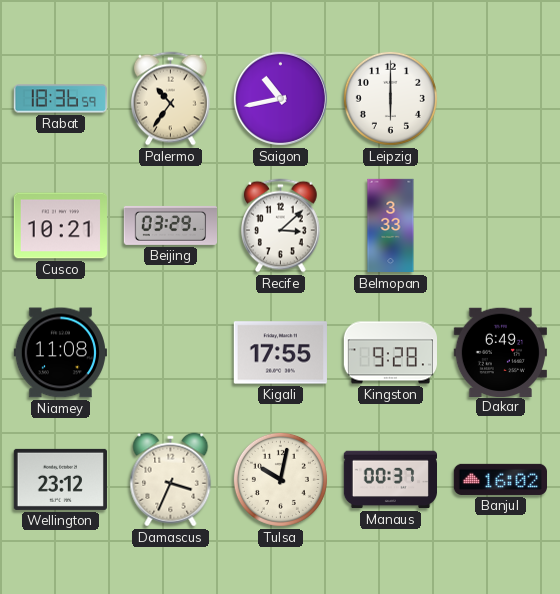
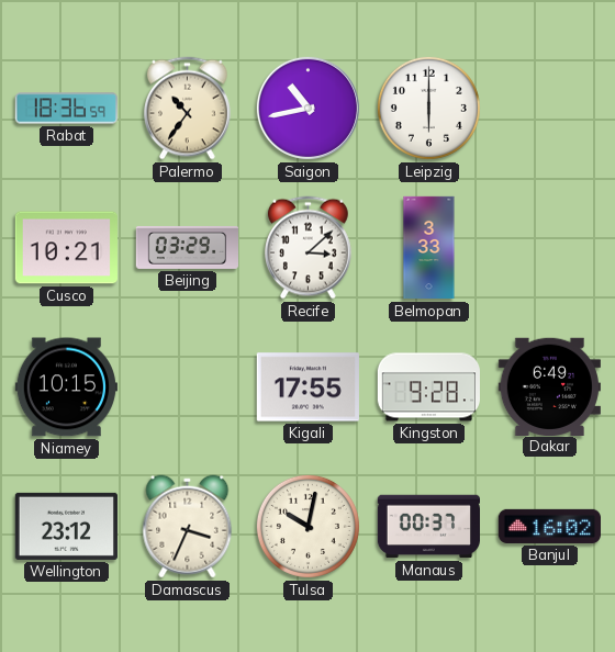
Niamey: 11:08 -> 10:15
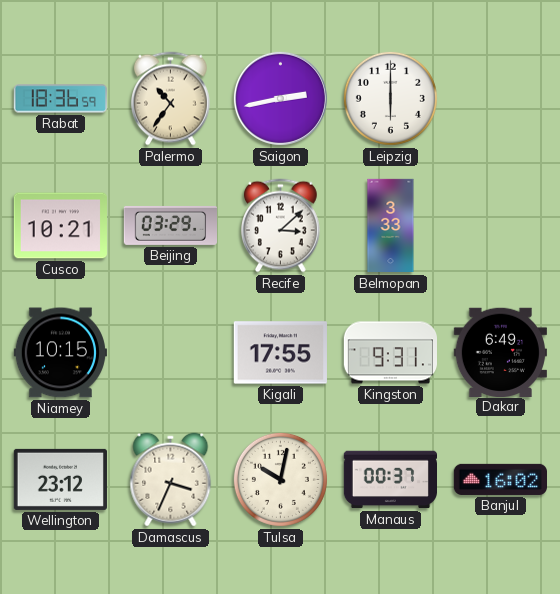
Saigon: 10:43 -> 2:43
Kingston: 9:28 -> 9:31
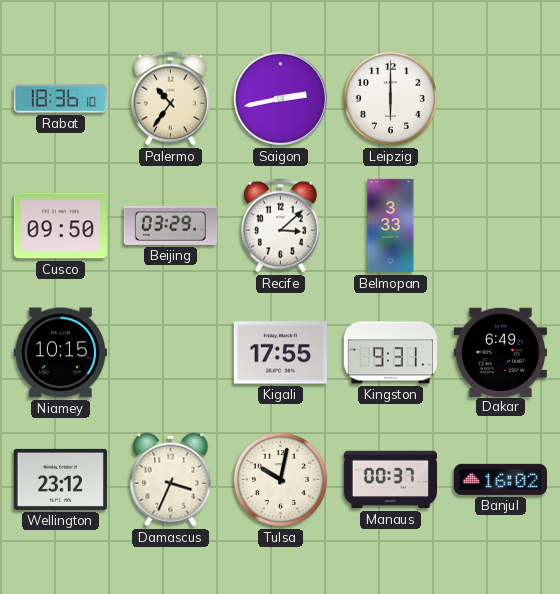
Rabat: 18:36:59 -> 18:36:10
Cusco: 10:21 -> 09:50
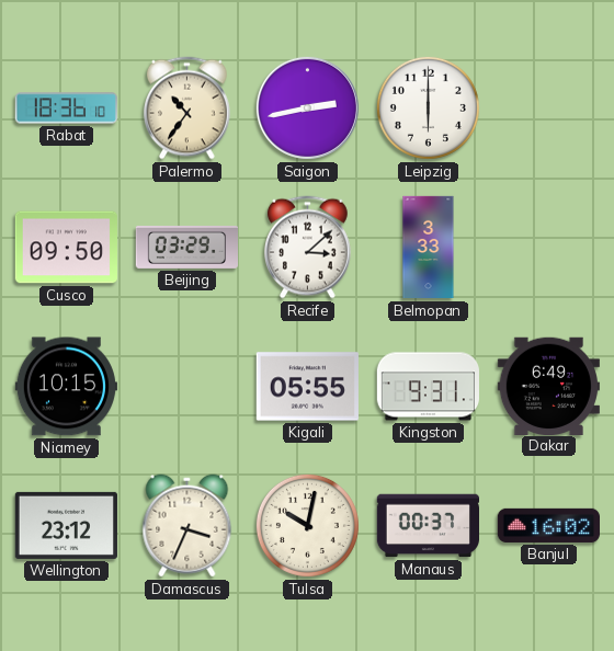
Kigali: 17:55 -> 05:55
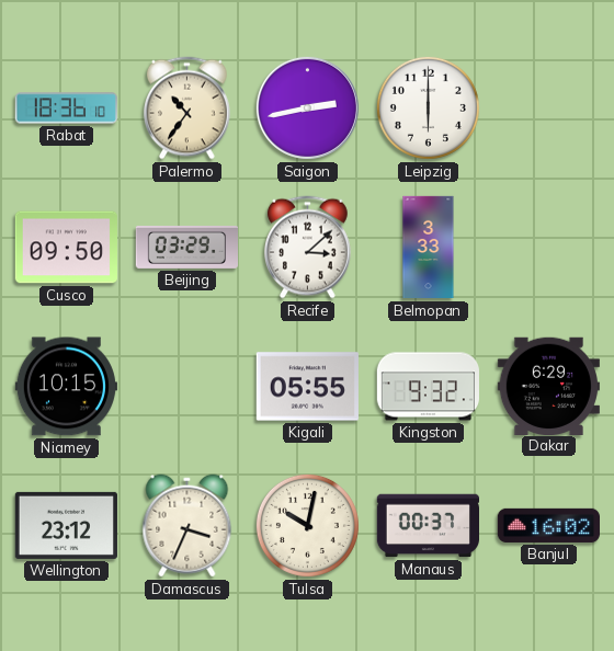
Kingston: 9:31 -> 9:32
Dakar: 6:49 -> 6:29
